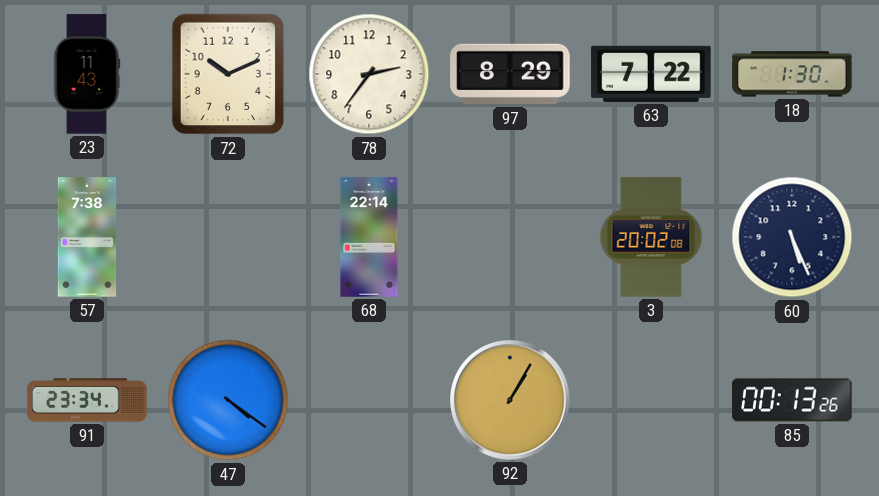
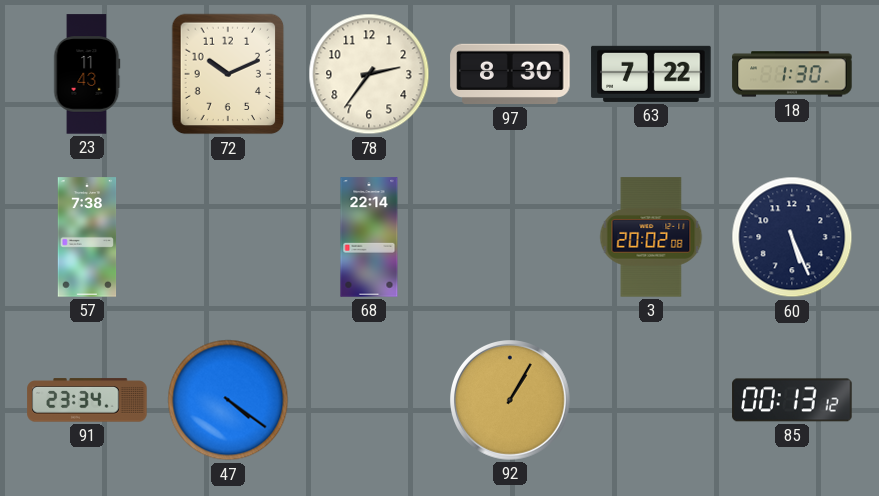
97: 8:29 -> 8:30
85: 00:13:26 -> 00:13:12
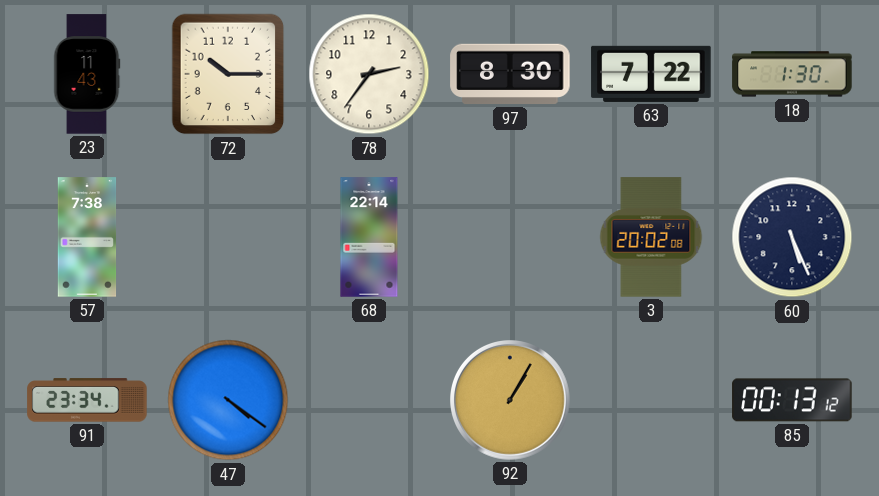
72: 10:11 -> 10:15
